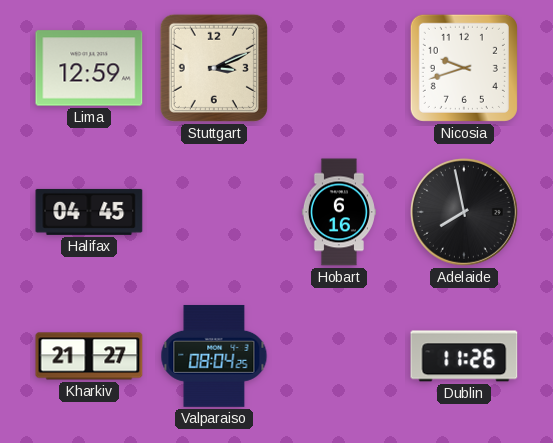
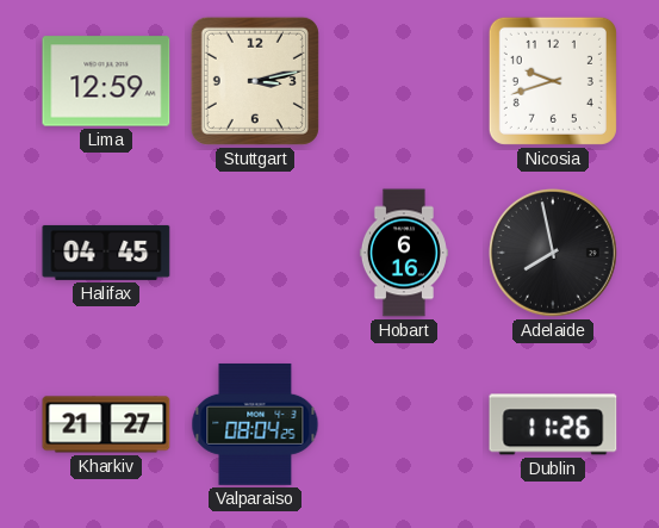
Stuttgart: 3:11 -> 3:13
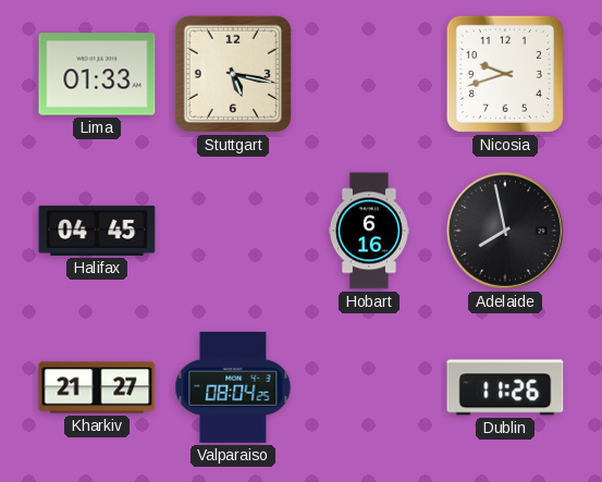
Lima: 12:59 -> 01:33
Stuttgart: 3:13 -> 5:17
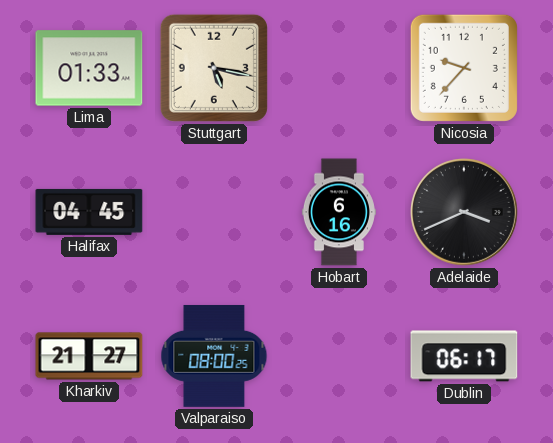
Nicosia: 9:42 -> 9:37
Adelaide: 7:58 -> 3:41
Valparaiso: 08:04 -> 08:00
Dublin: 11:26 -> 06:17
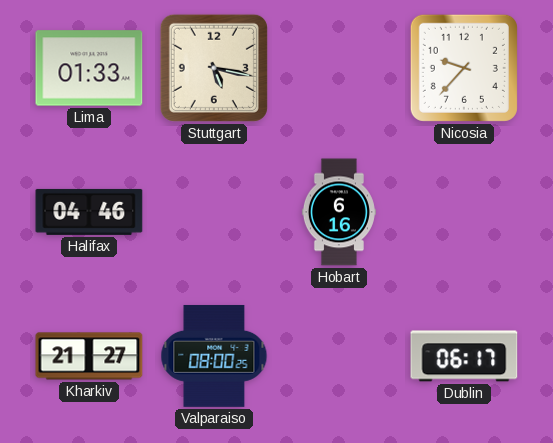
Halifax: 04:45 -> 04:46
Adelaide: 3:41 -> none
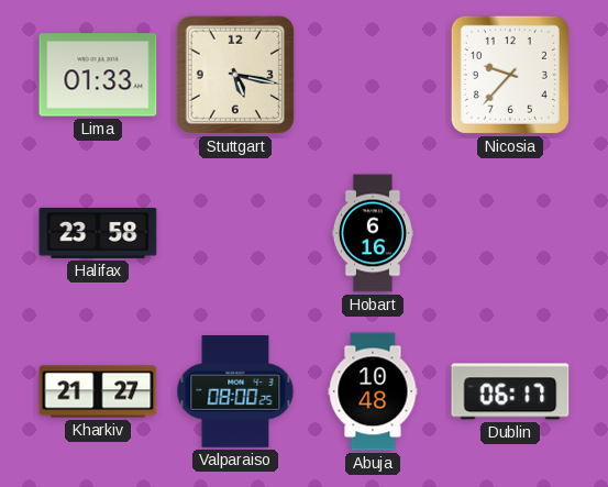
Halifax: 04:46 -> 23:58
Abuja: none -> 10:48
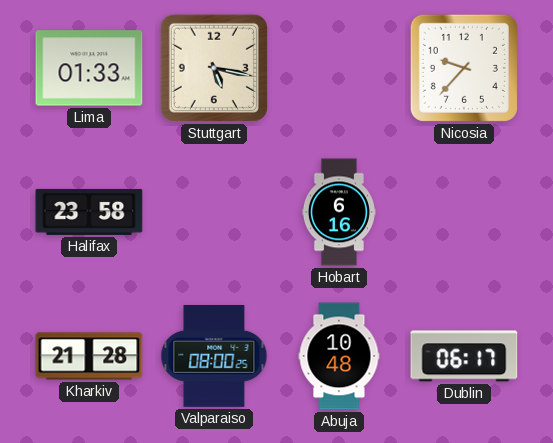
Kharkiv: 21:27 -> 21:28
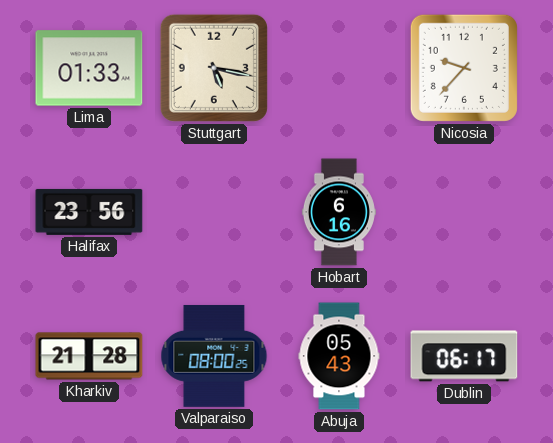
Halifax: 23:58 -> 23:56
Abuja: 10:48 -> 05:43
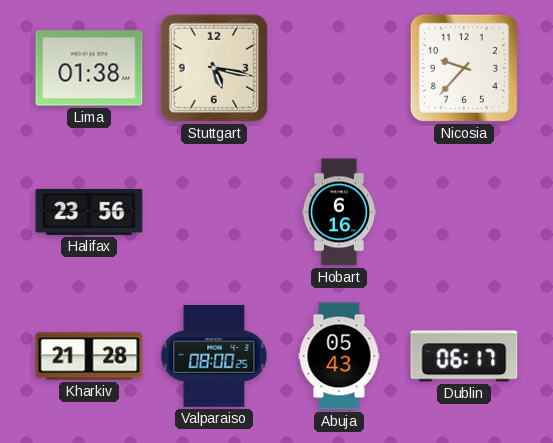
Lima: 01:33 -> 01:38
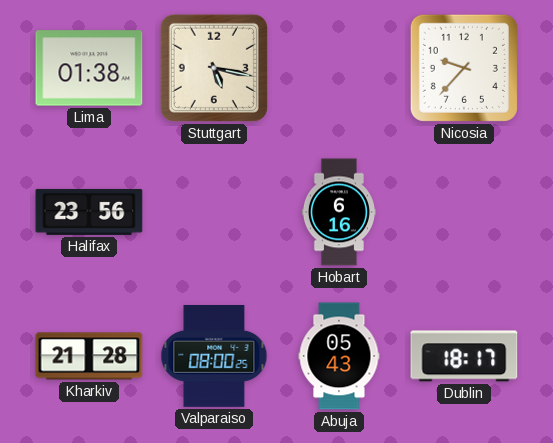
Dublin: 06:17 -> 18:17
